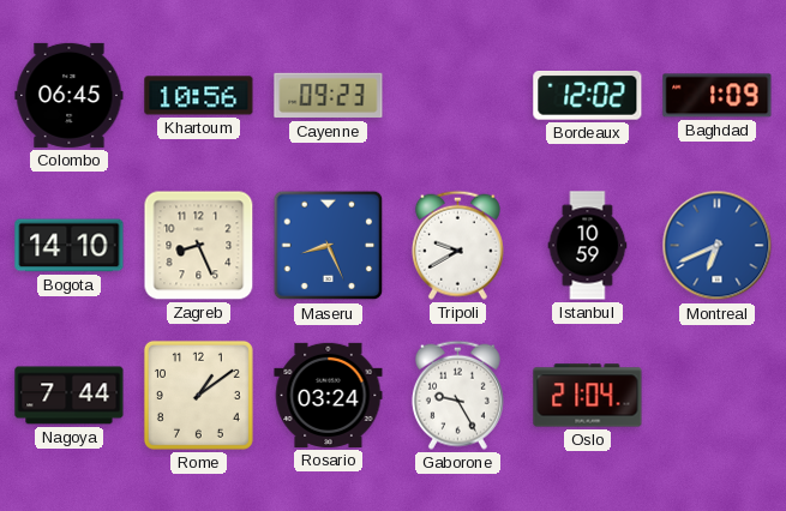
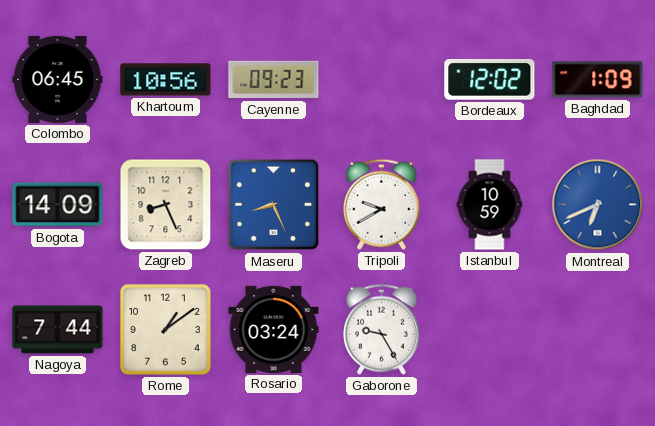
Bogota: 14:10 -> 14:09
Oslo: 21:04 -> none
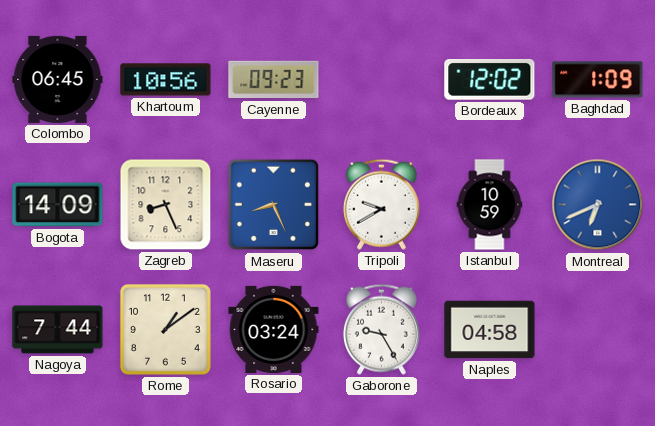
Naples: none -> 04:58
